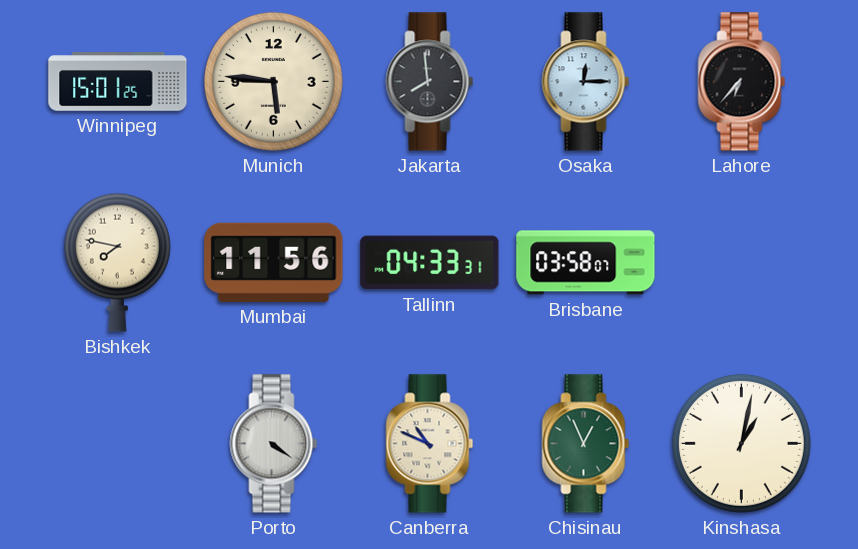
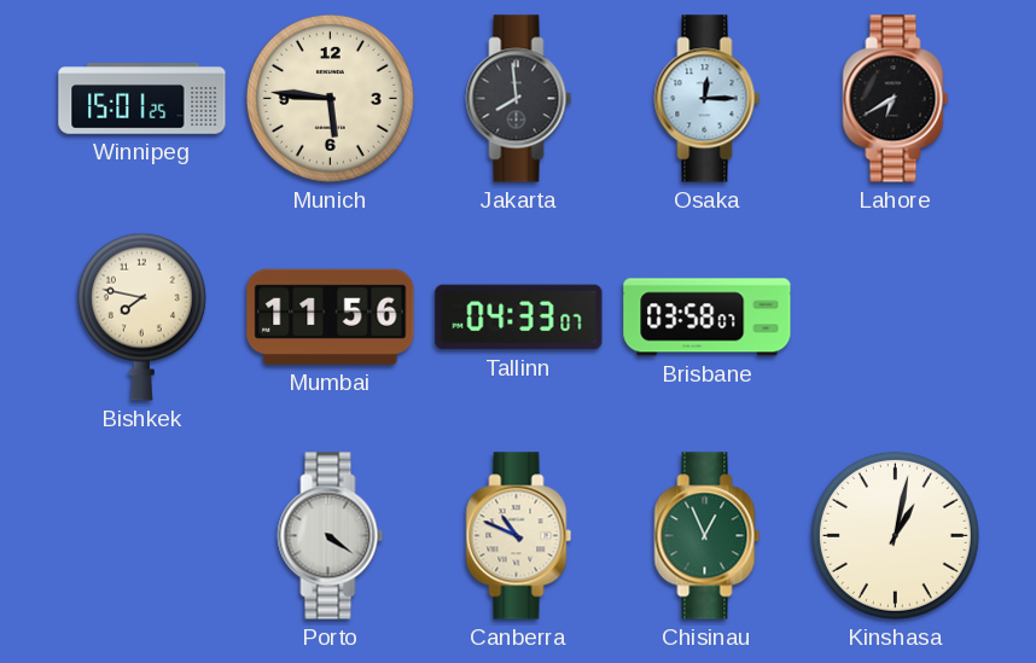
Lahore: 6:37 -> 6:40
Tallinn: 04:33:31 -> 04:33:07
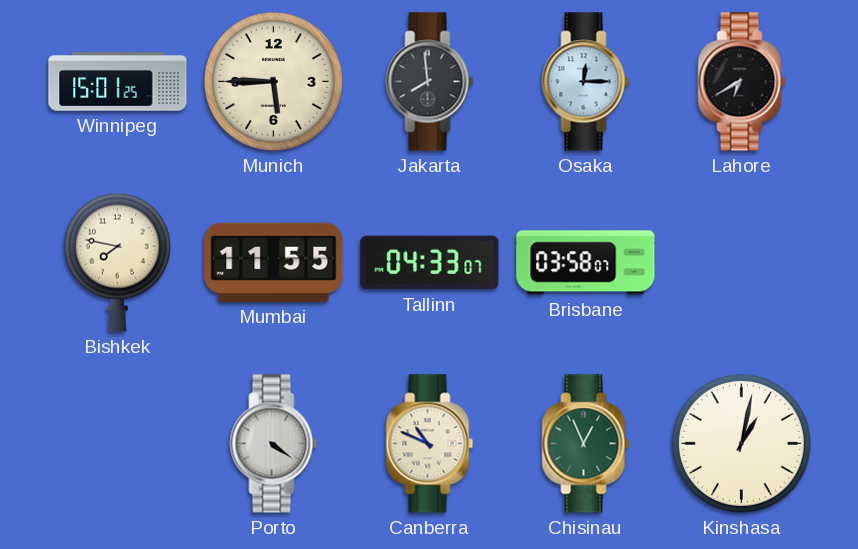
Munich: 5:46 -> 5:45
Mumbai: 11:56 -> 11:55
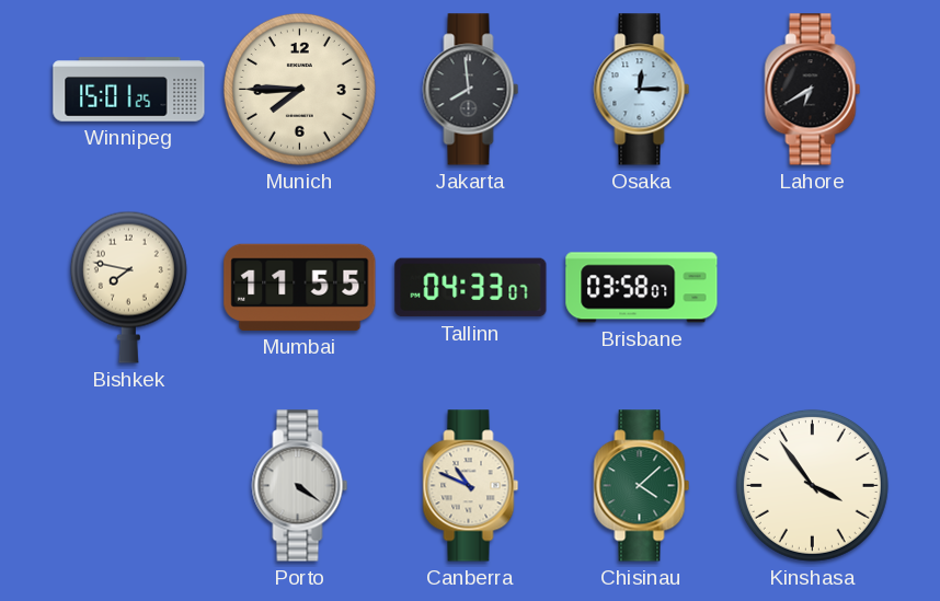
Munich: 5:45 -> 7:45
Chisinau: 12:56 -> 4:08
Kinshasa: 1:02 -> 3:54
